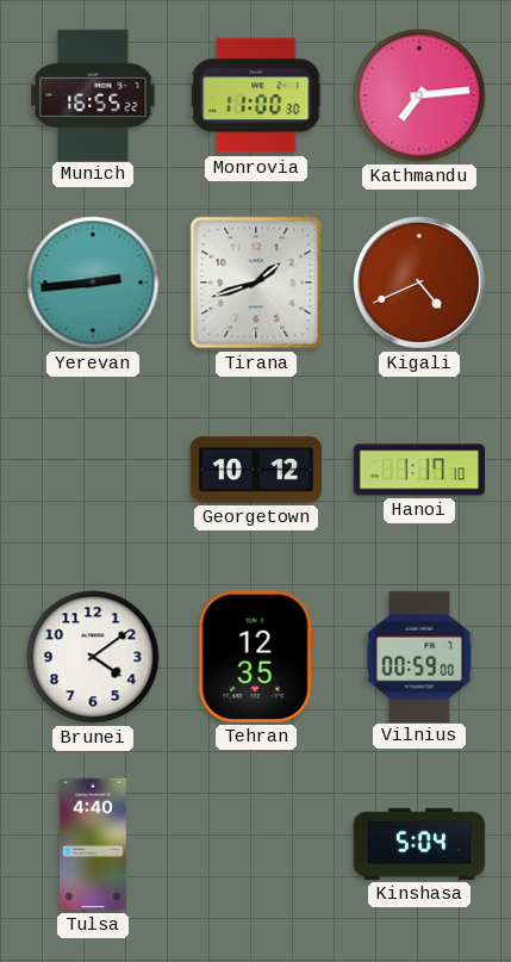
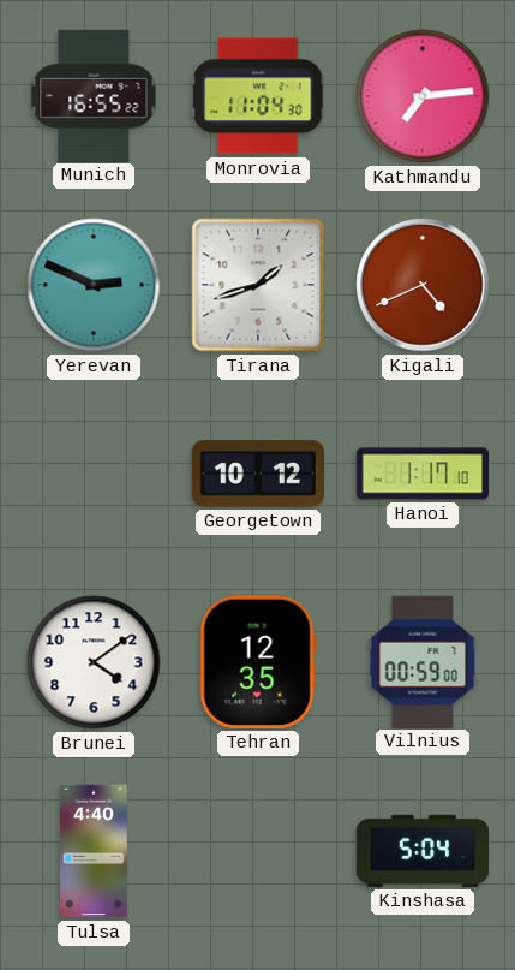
Monrovia: 11:00 -> 11:04
Yerevan: 2:44 -> 2:49
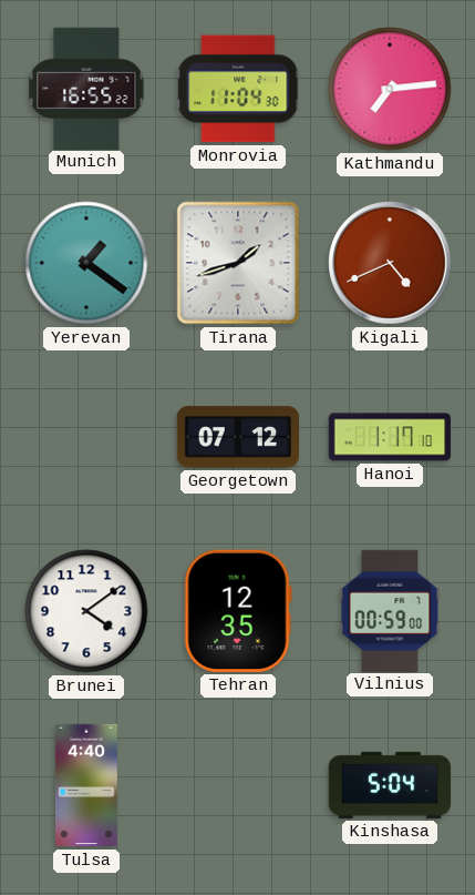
Yerevan: 2:49 -> 1:21
Georgetown: 10:12 -> 07:12
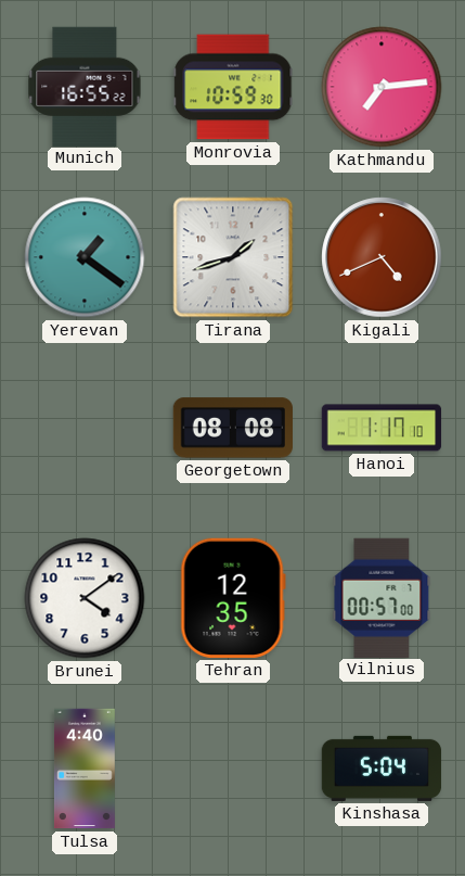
Monrovia: 11:04 -> 10:59
Georgetown: 07:12 -> 08:08
Vilnius: 00:59 -> 00:57
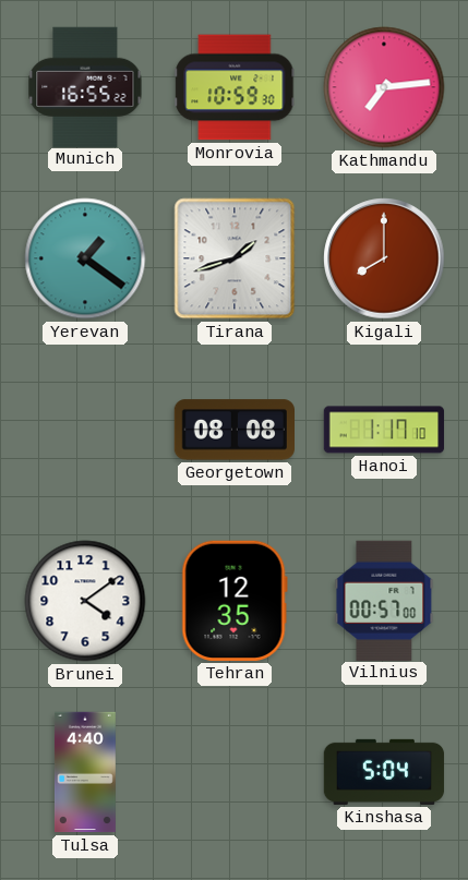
Kigali: 4:41 -> 8:00
